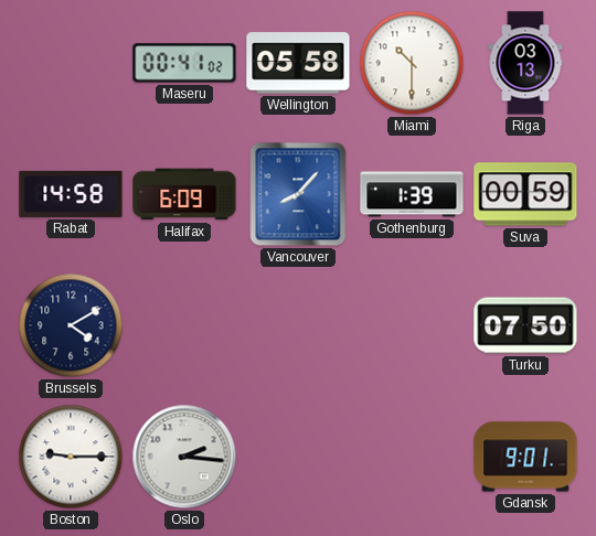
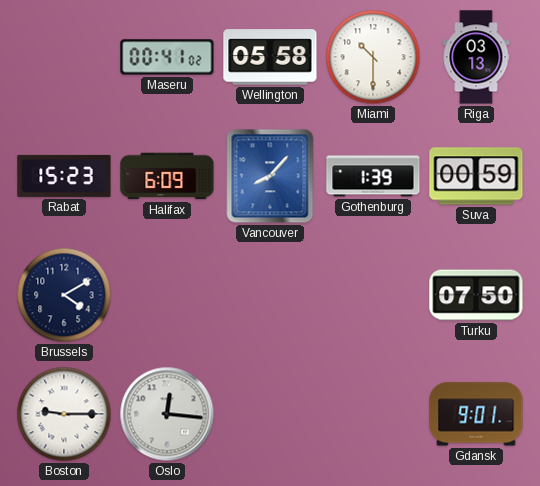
Rabat: 14:58 -> 15:23
Oslo: 2:16 -> 12:16
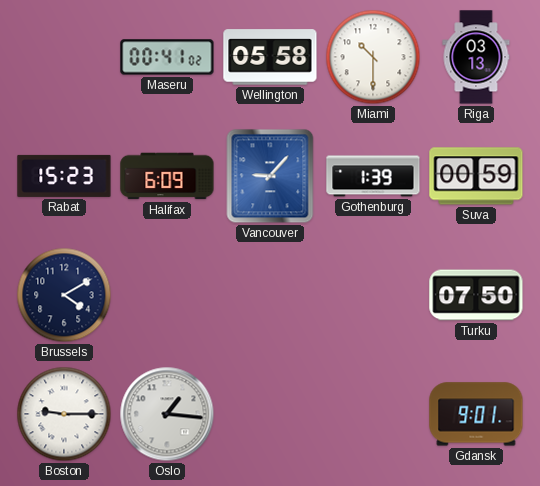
Vancouver: 8:07 -> 9:07
Oslo: 12:16 -> 1:16
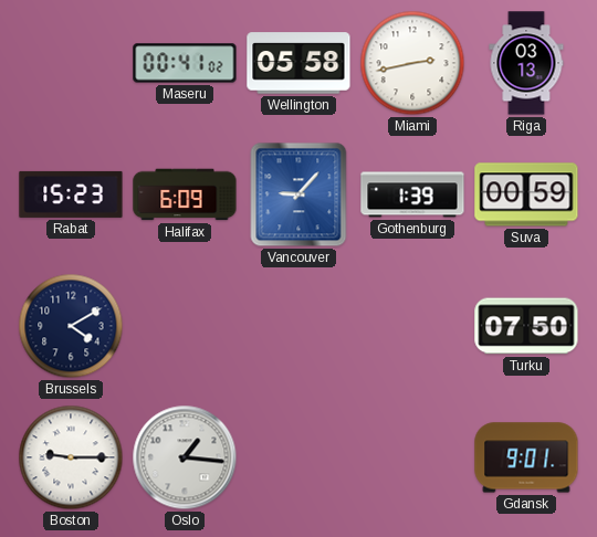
Miami: 10:30 -> 2:43
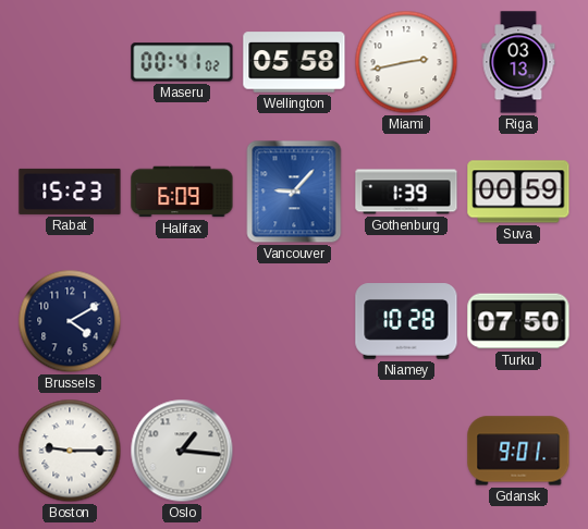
Niamey: none -> 10:28
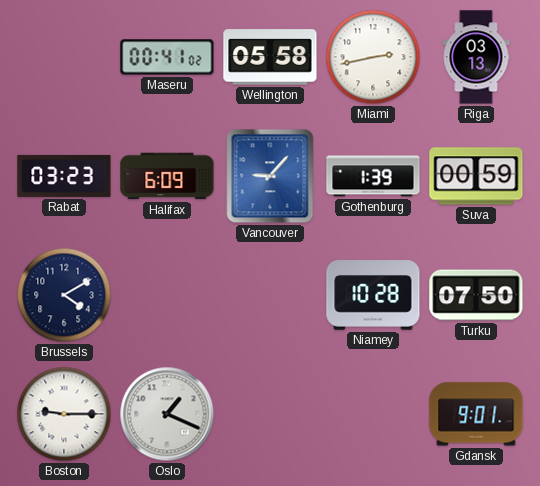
Rabat: 15:23 -> 03:23
Oslo: 1:16 -> 1:19
